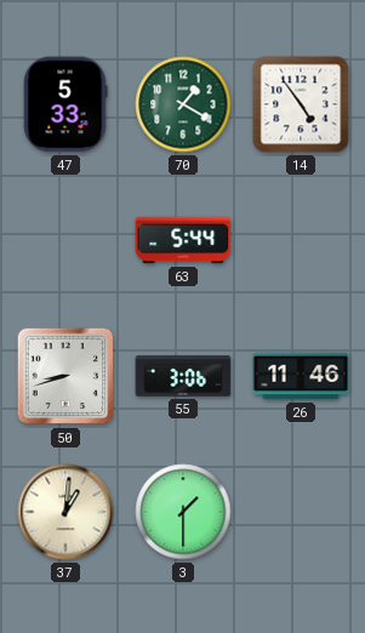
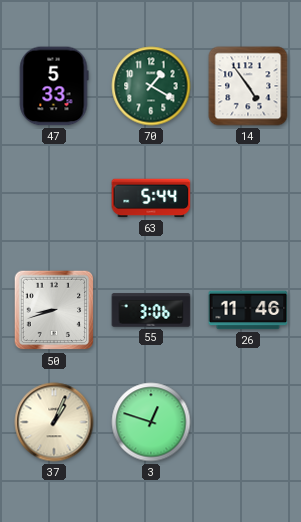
37: 1:01 -> 1:04
3: 1:30 -> 12:48
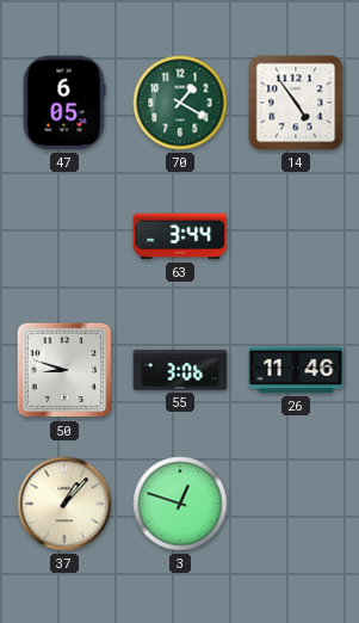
47: 5:33 -> 6:05
63: 5:44 -> 3:44
50: 8:42 -> 8:48
37: 1:04 -> 1:07
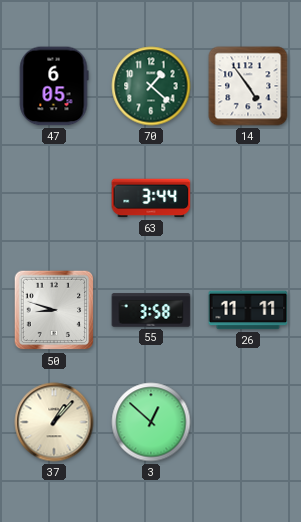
70: 1:20 -> 1:22
55: 3:06 -> 3:58
26: 11:46 -> 11:11
3: 12:48 -> 12:52
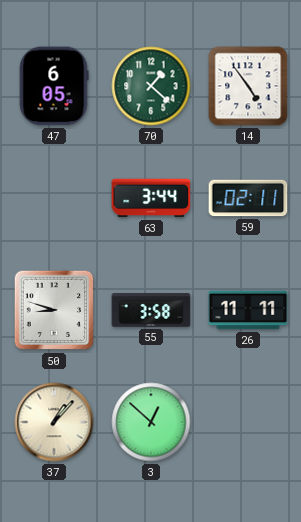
59: none -> 02:11
